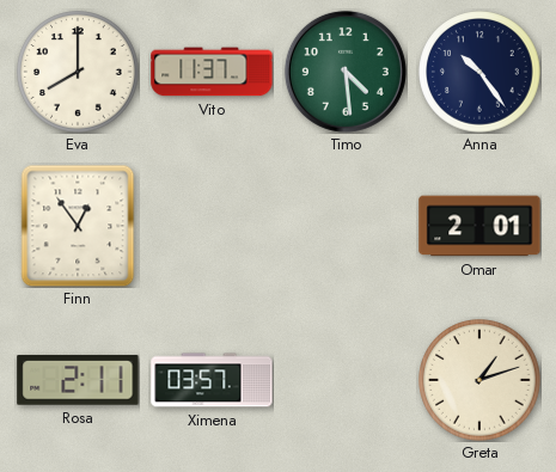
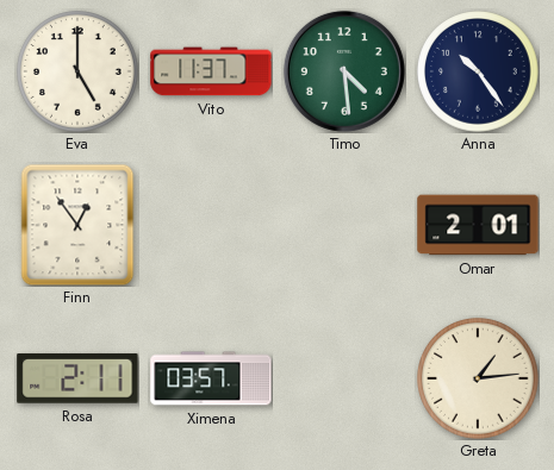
Eva: 8:00 -> 5:00
Greta: 1:12 -> 1:14
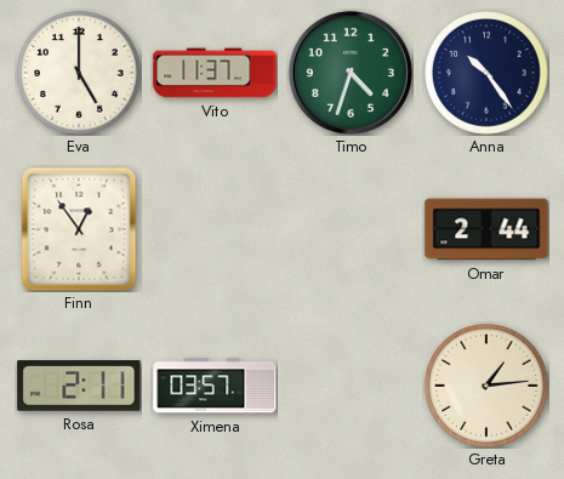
Timo: 4:29 -> 4:33
Omar: 2:01 -> 2:44
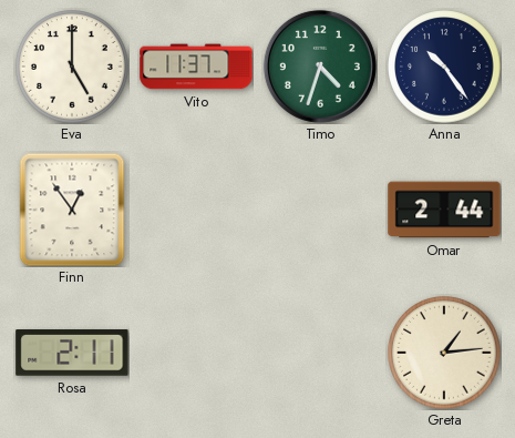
Ximena: 03:57 -> none
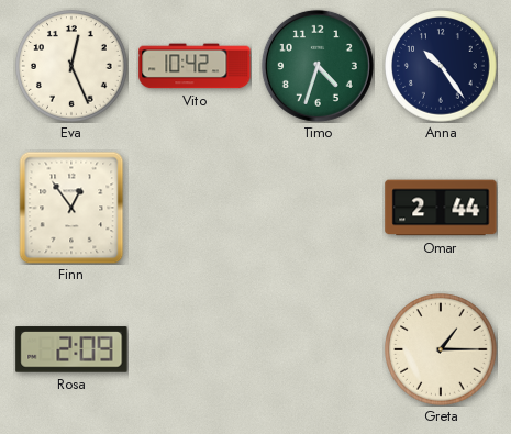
Eva: 5:00 -> 12:26
Vito: 11:37 -> 10:42
Rosa: 2:11 -> 2:09
Greta: 1:14 -> 1:15
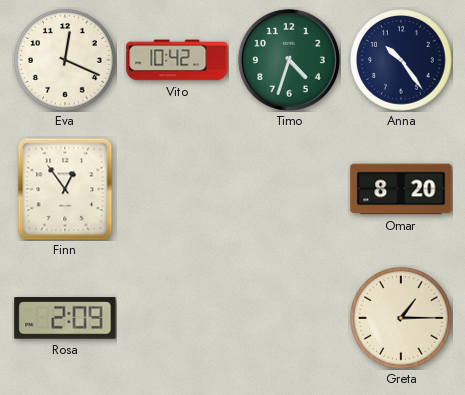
Eva: 12:26 -> 12:19
Omar: 2:44 -> 8:20
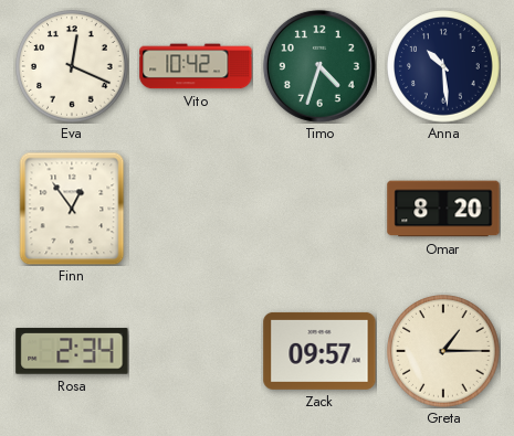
Anna: 10:24 -> 10:29
Rosa: 2:09 -> 2:34
Zack: none -> 09:57
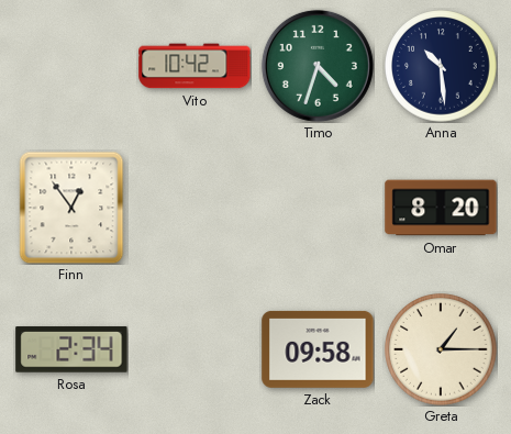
Eva: 12:19 -> none
Zack: 09:57 -> 09:58
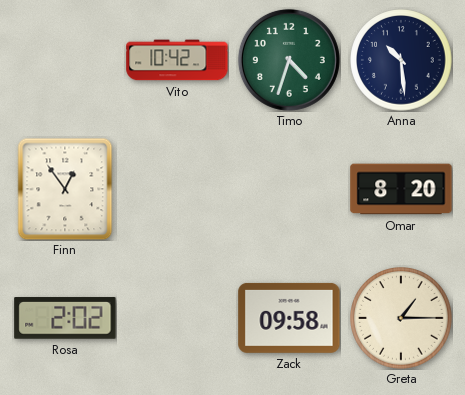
Rosa: 2:34 -> 2:02
